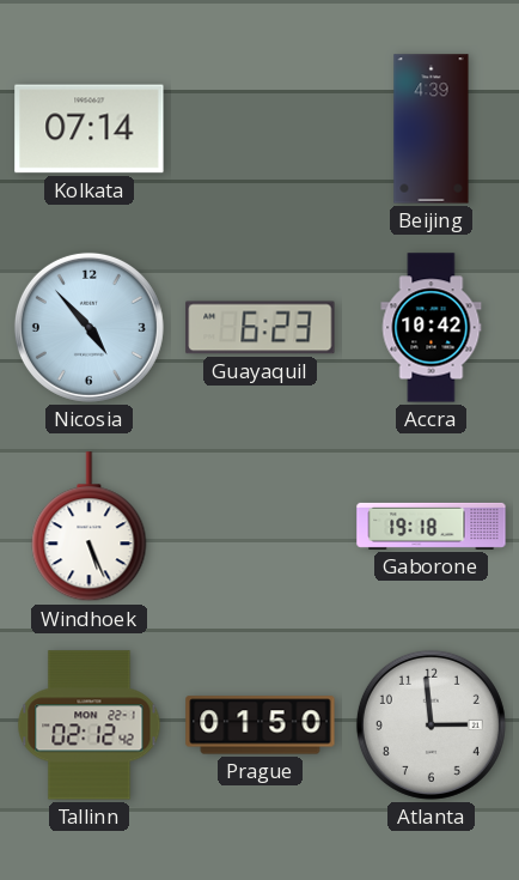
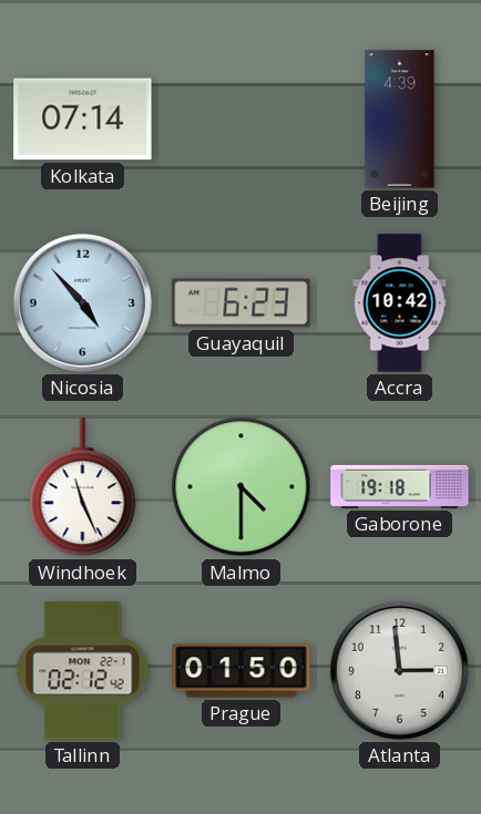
Windhoek: 5:26 -> 11:26
Malmo: none -> 4:30
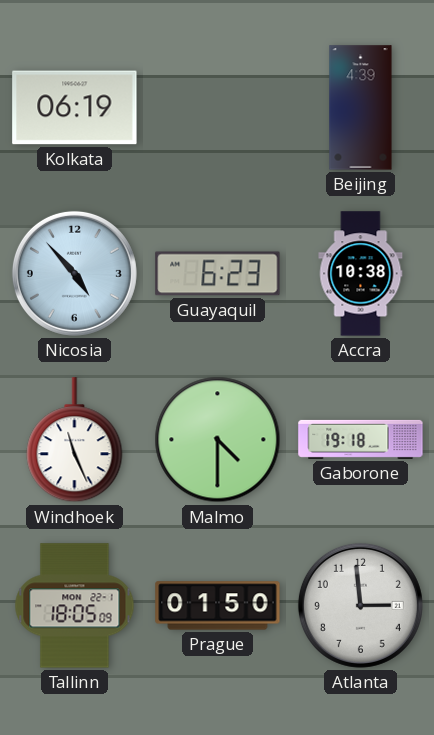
Kolkata: 07:14 -> 06:19
Accra: 10:42 -> 10:38
Tallinn: 02:12 -> 18:05
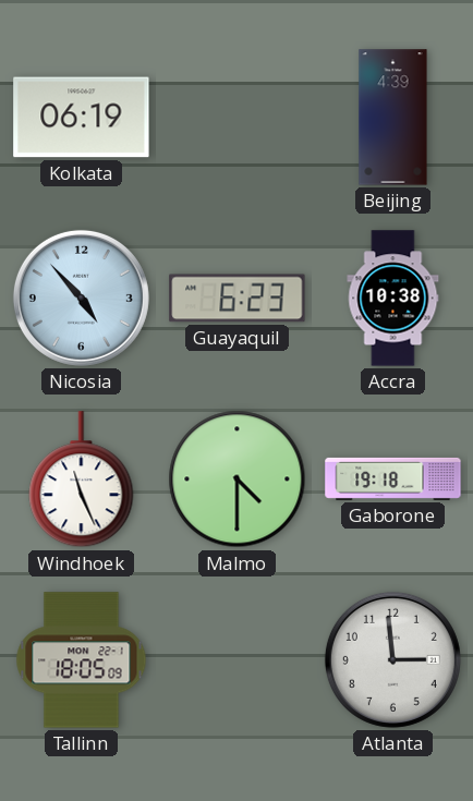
Prague: 01:50 -> none
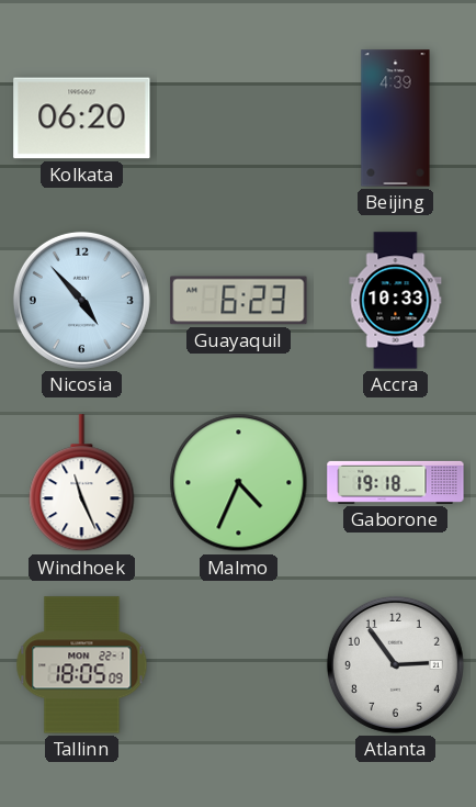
Kolkata: 06:19 -> 06:20
Accra: 10:38 -> 10:33
Malmo: 4:30 -> 4:34
Atlanta: 2:59 -> 2:54
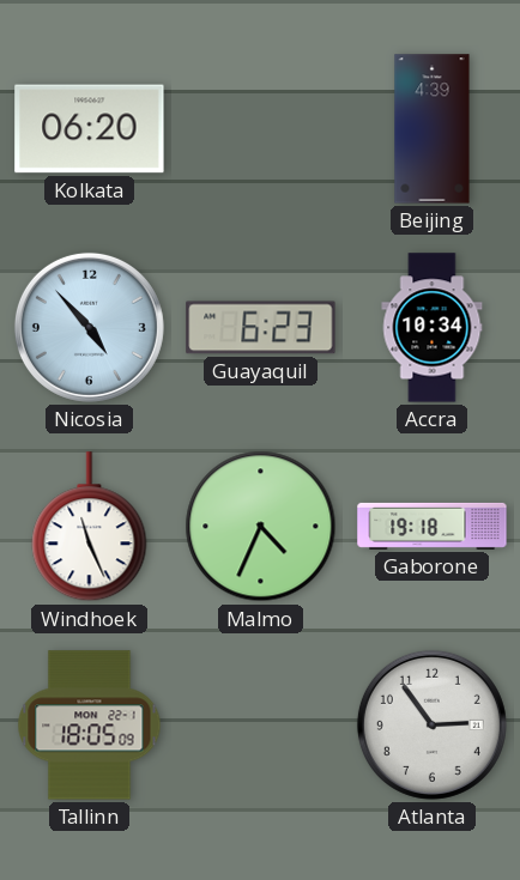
Accra: 10:33 -> 10:34
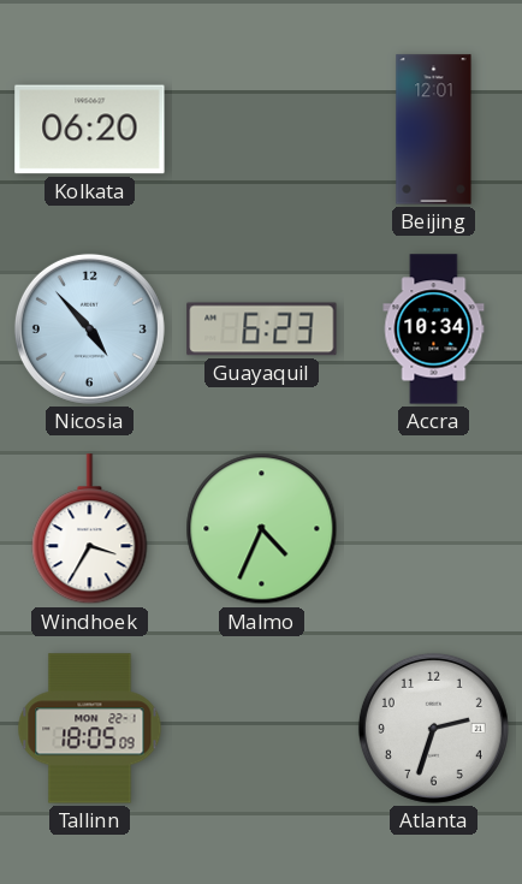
Beijing: 4:39 -> 12:01
Windhoek: 11:26 -> 3:35
Gaborone: 19:18 -> none
Atlanta: 2:54 -> 2:33
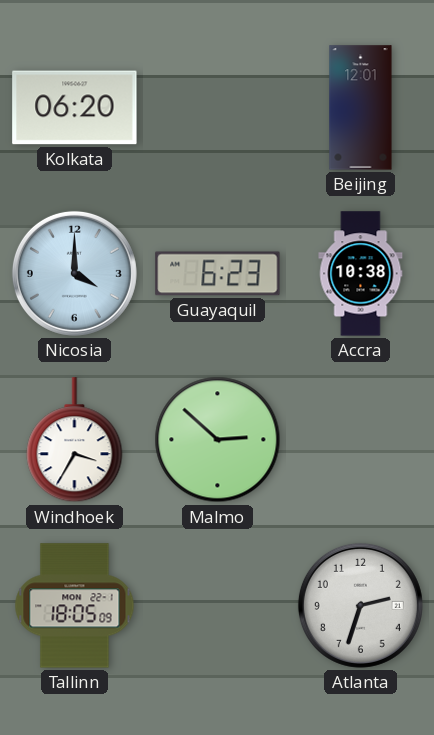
Nicosia: 4:53 -> 4:00
Accra: 10:34 -> 10:38
Malmo: 4:34 -> 2:52
